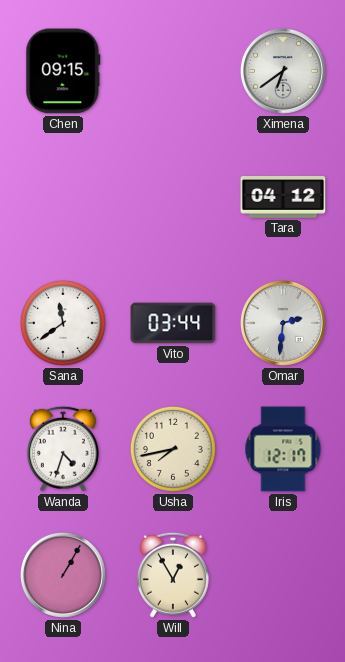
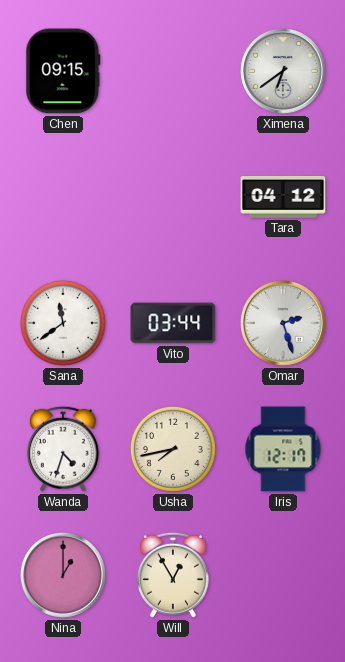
Omar: 2:31 -> 2:27
Nina: 1:05 -> 1:00
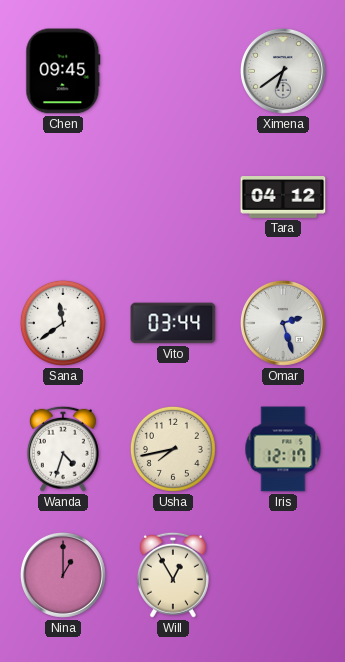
Chen: 09:15 -> 09:45
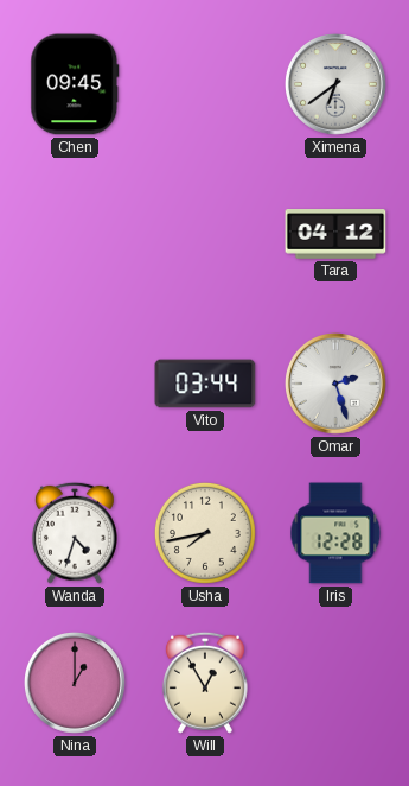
Sana: 11:39 -> none
Iris: 12:17 -> 12:28
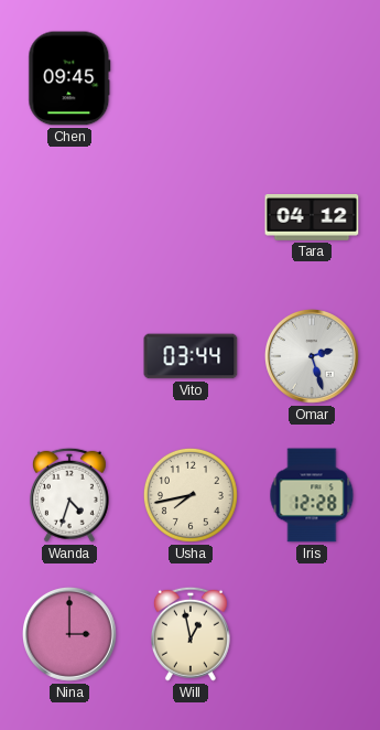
Ximena: 6:39 -> none
Nina: 1:00 -> 3:00
Will: 12:55 -> 12:58
